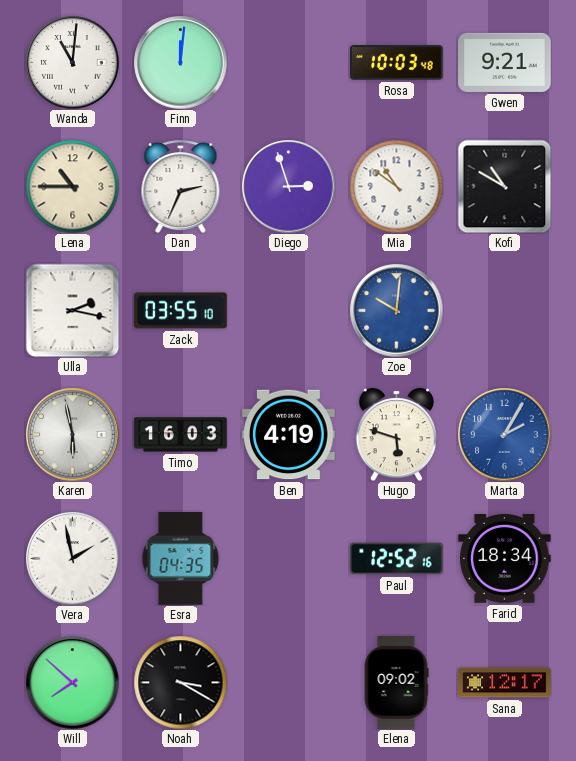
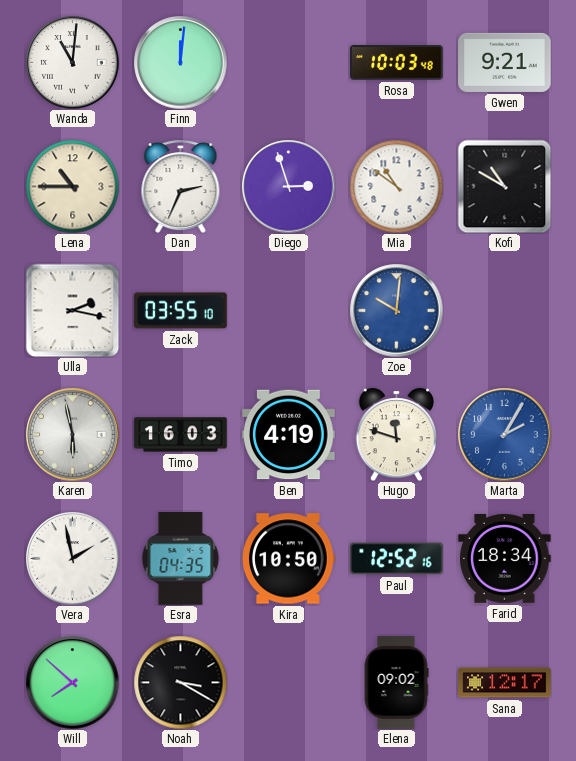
Hugo: 5:48 -> 11:48
Kira: none -> 10:50
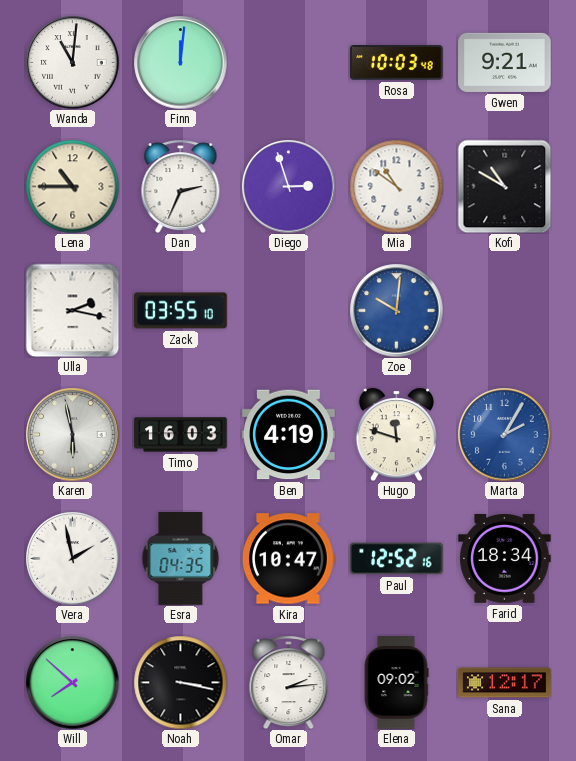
Kira: 10:50 -> 10:47
Noah: 3:20 -> 3:17
Omar: none -> 2:14
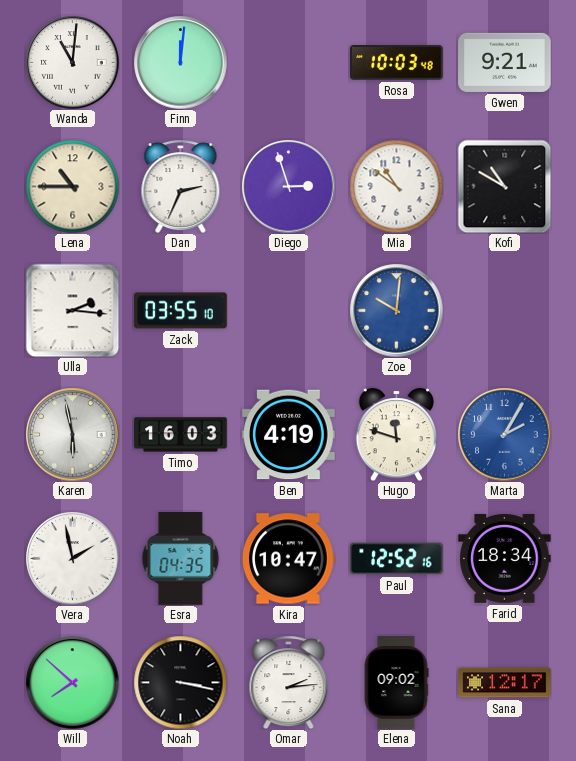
Ulla: 2:17 -> 2:16
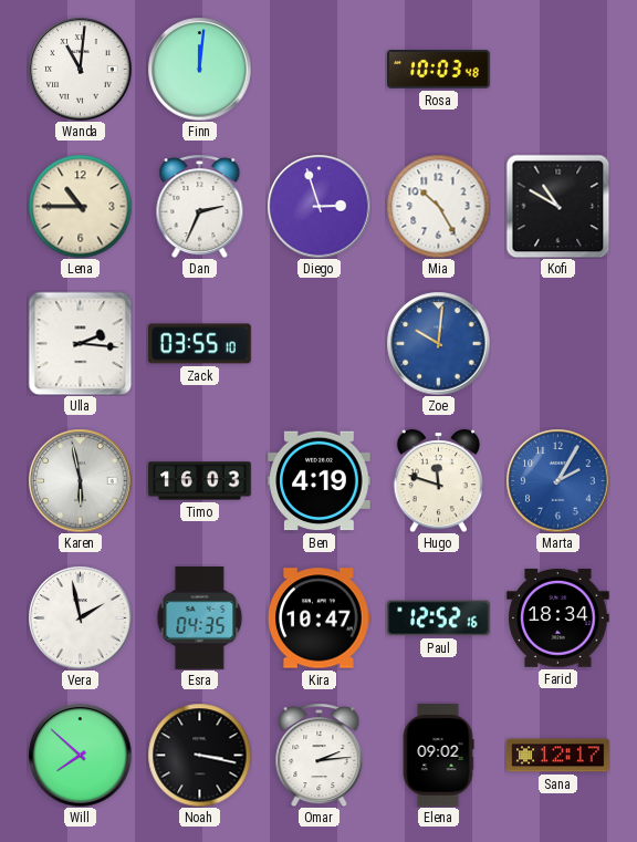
Gwen: 9:21 -> none
Mia: 10:51 -> 10:25
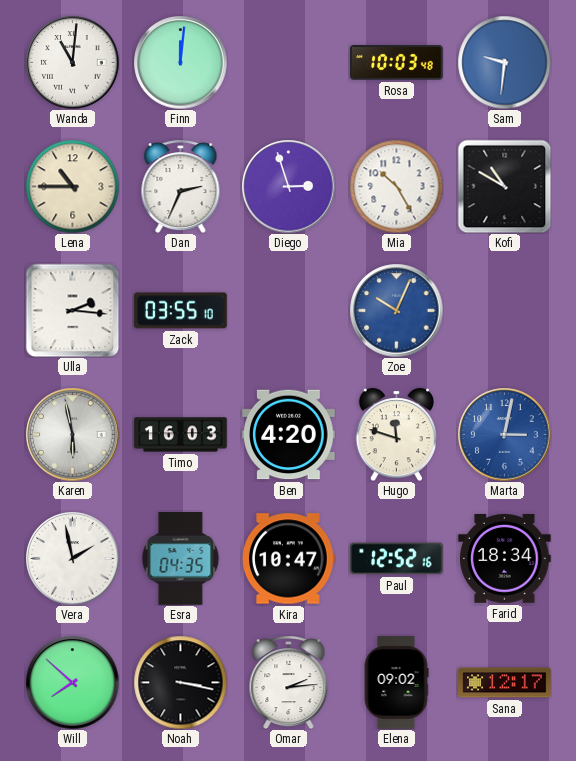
Sam: none -> 9:31
Zoe: 10:01 -> 10:04
Ben: 4:19 -> 4:20
Marta: 2:05 -> 3:02
